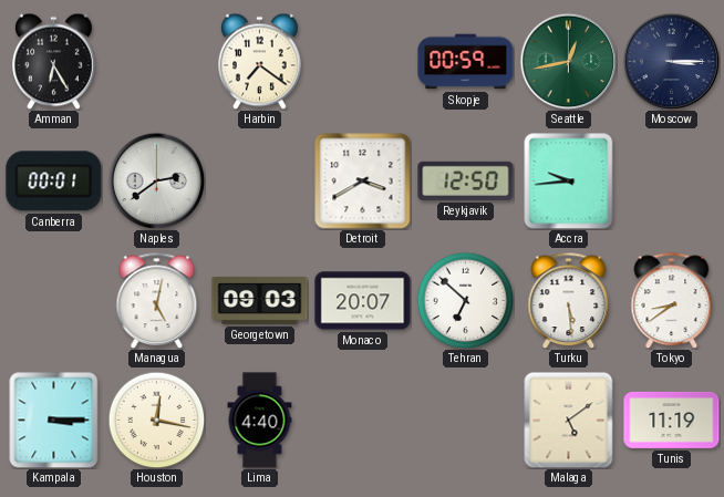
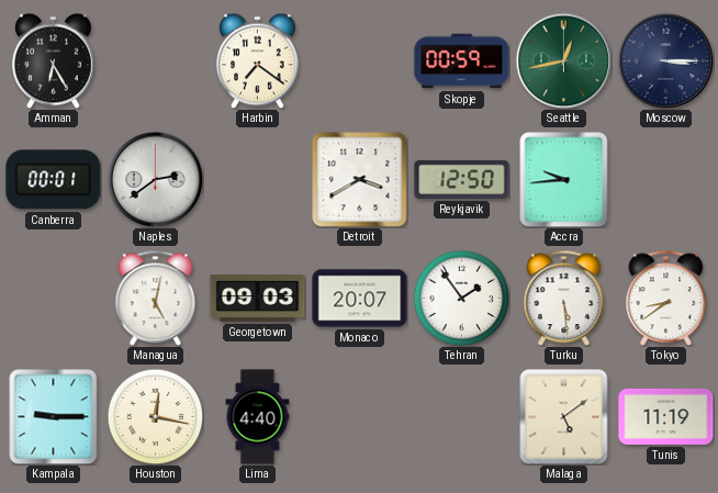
Tehran: 6:52 -> 1:54
Kampala: 3:15 -> 9:15
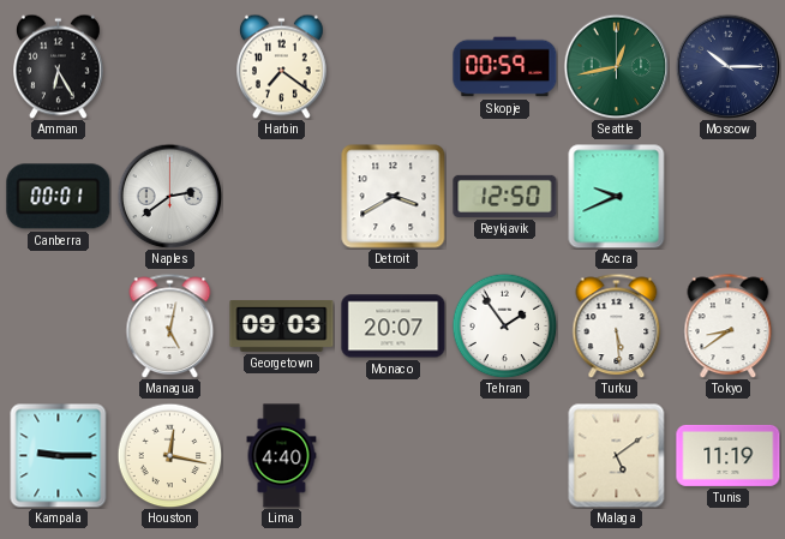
Moscow: 3:15 -> 10:15
Accra: 9:44 -> 9:41
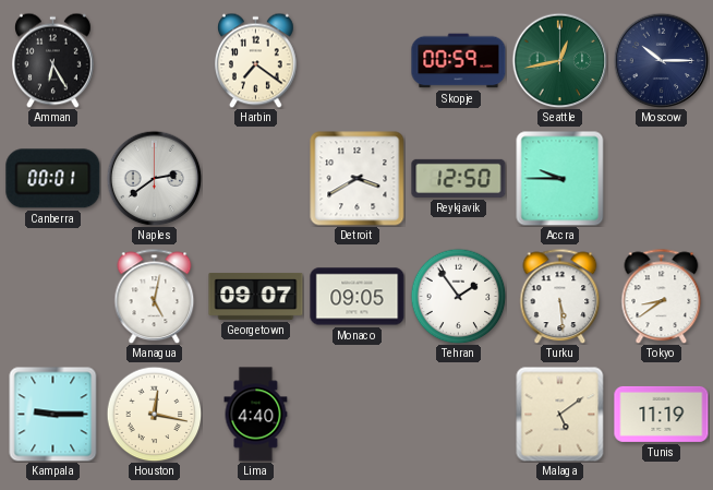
Accra: 9:41 -> 9:45
Georgetown: 09:03 -> 09:07
Monaco: 20:07 -> 09:05
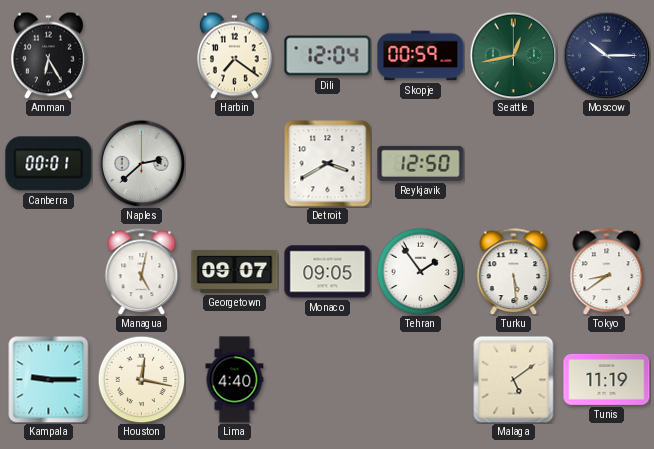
Dili: none -> 12:04
Naples: 2:39 -> 2:38
Accra: 9:45 -> none
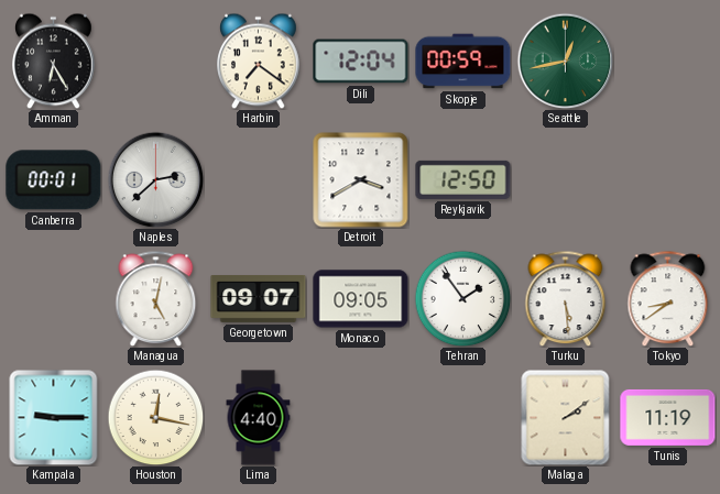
Moscow: 10:15 -> none
Malaga: 5:09 -> 2:09
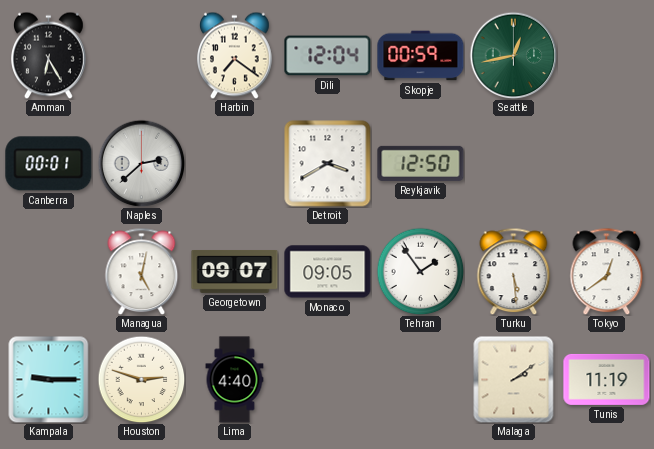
Tokyo: 8:39 -> 12:39
Houston: 12:17 -> 2:48
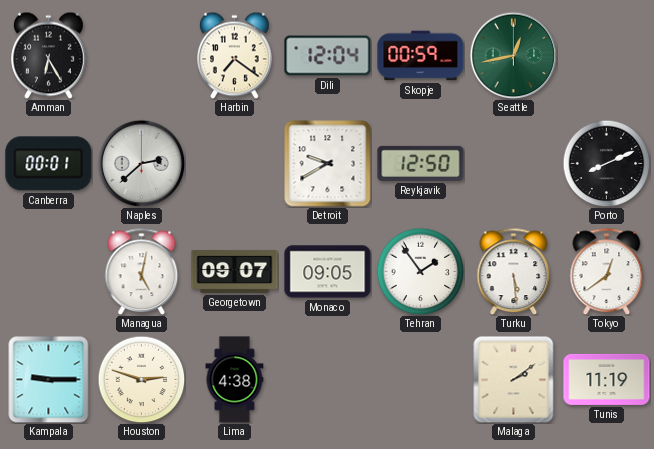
Detroit: 3:40 -> 9:40
Porto: none -> 8:11
Lima: 4:40 -> 4:38
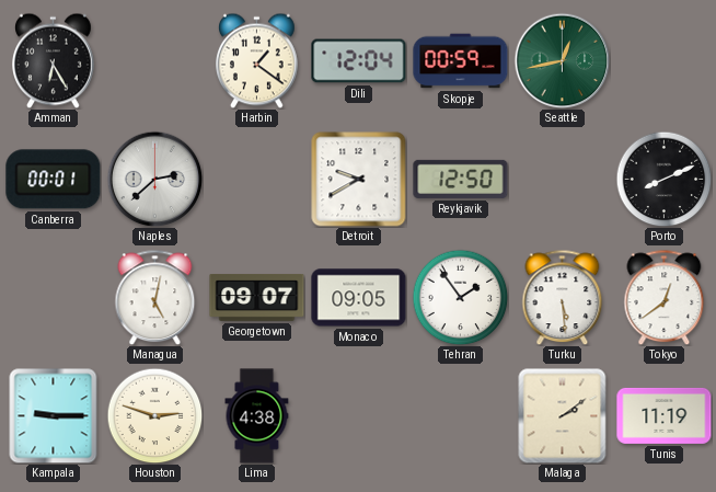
Harbin: 7:21 -> 1:21
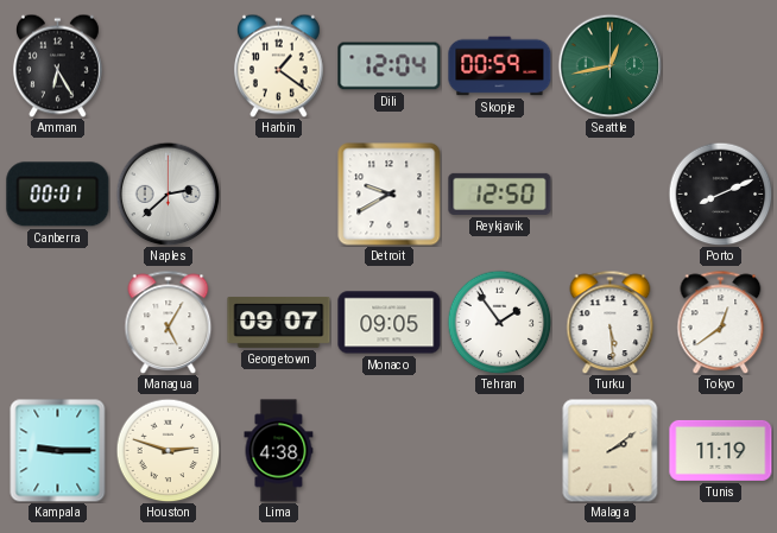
Managua: 5:02 -> 5:05
